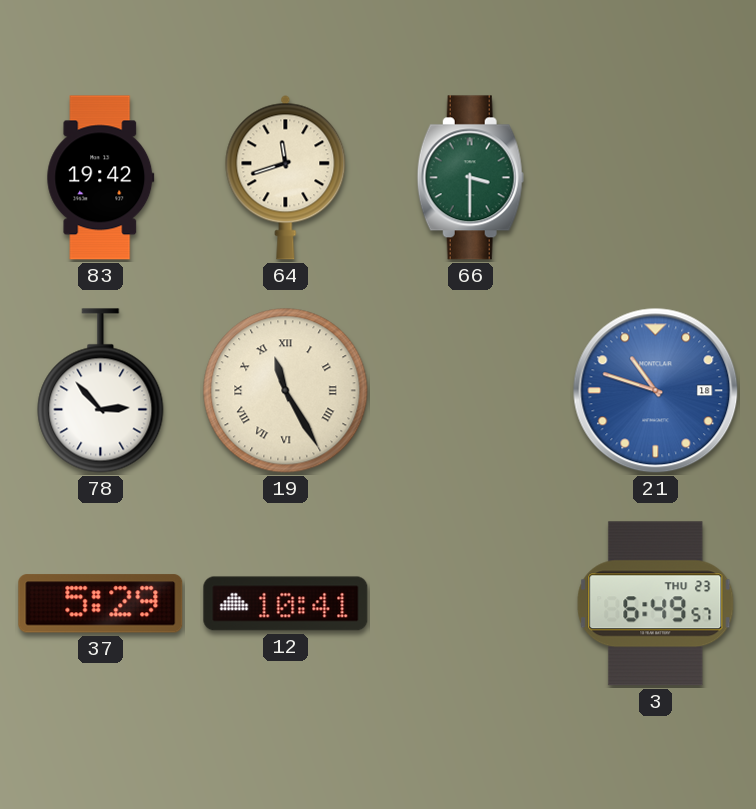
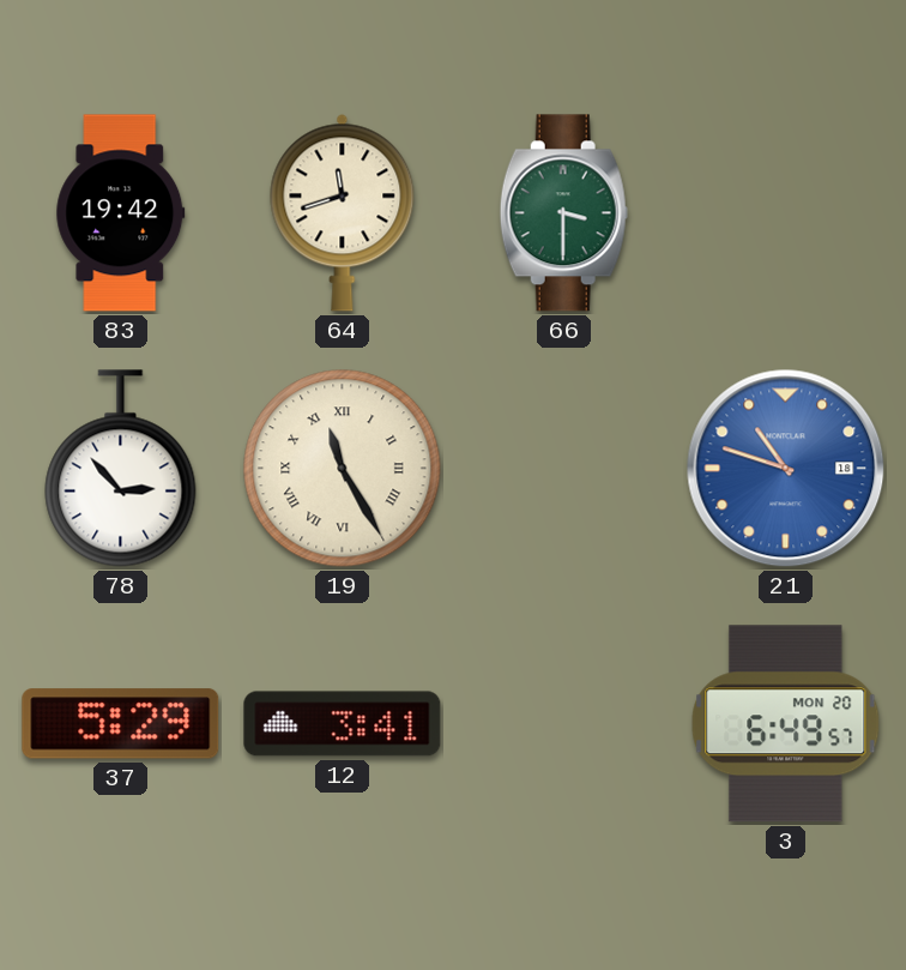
12: 10:41 -> 3:41
3 date: THU 23 -> MON 20
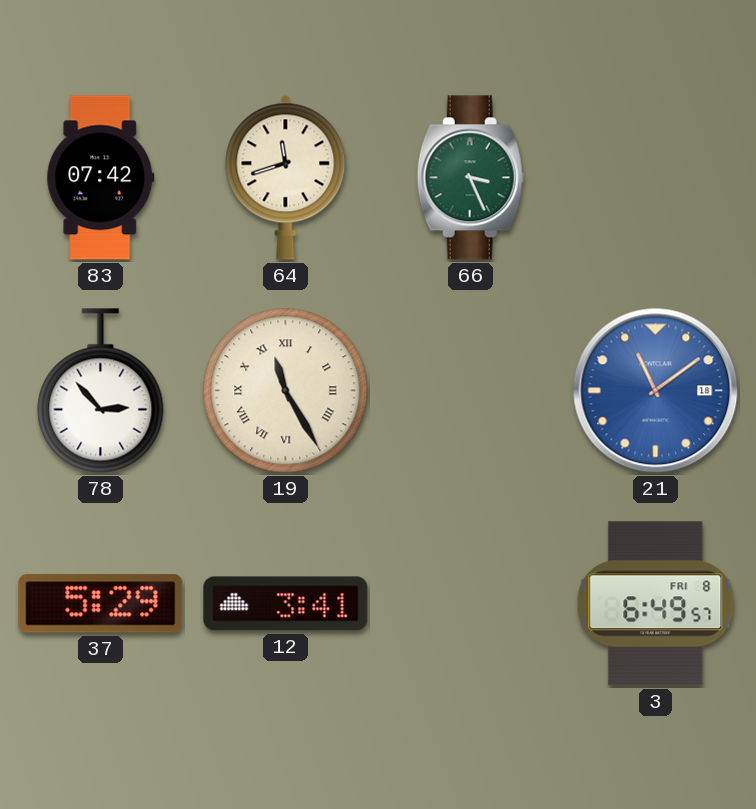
83: 19:42 -> 07:42
66: 3:30 -> 3:26
21: 10:48 -> 11:09
3 date: MON 20 -> FRI 8
